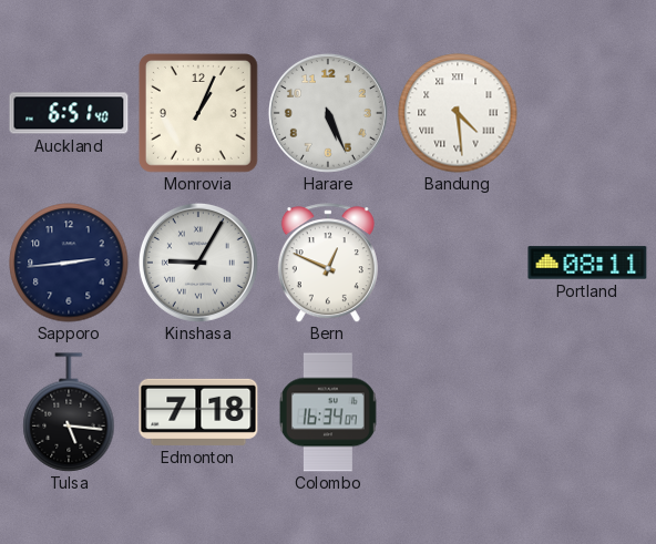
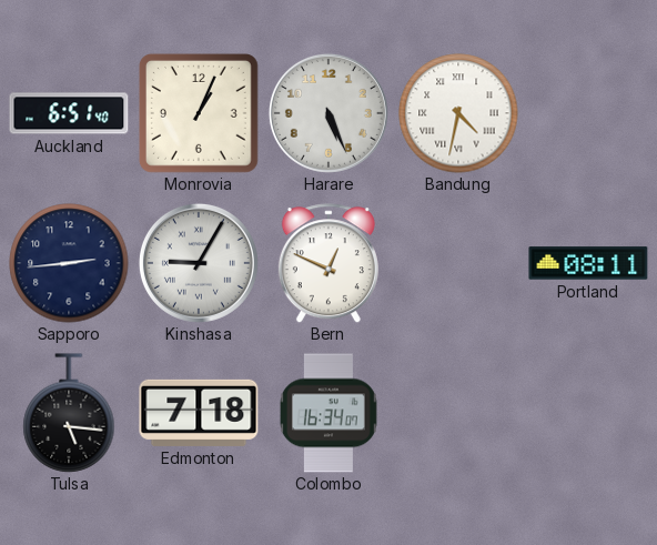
Bandung: 4:29 -> 4:32
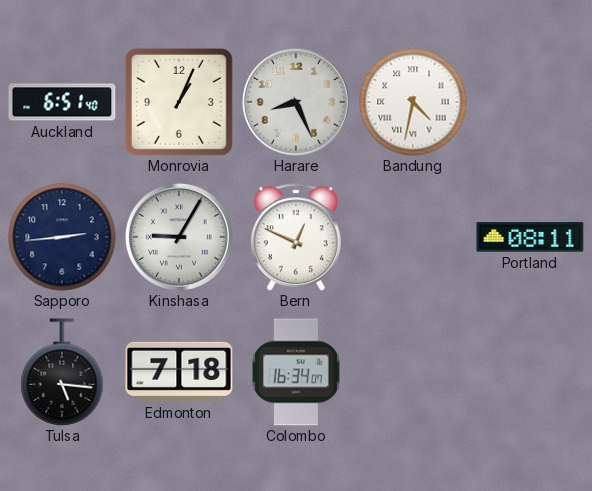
Harare: 5:26 -> 8:26
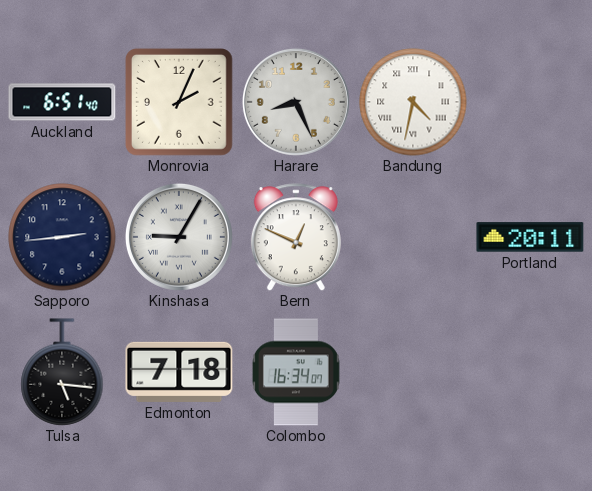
Monrovia: 1:04 -> 2:04
Portland: 08:11 -> 20:11
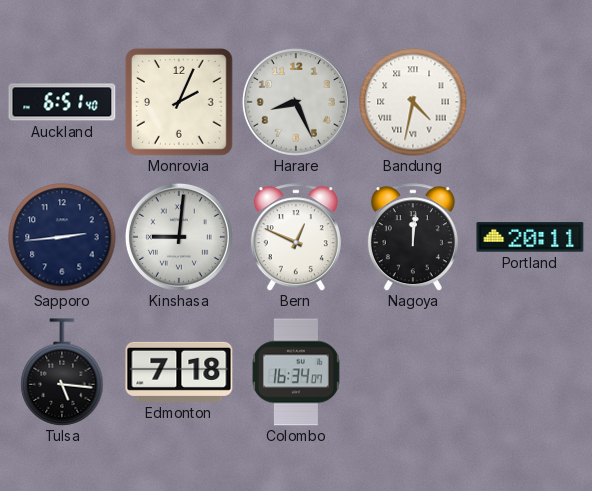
Kinshasa: 9:05 -> 9:01
Nagoya: none -> 12:01
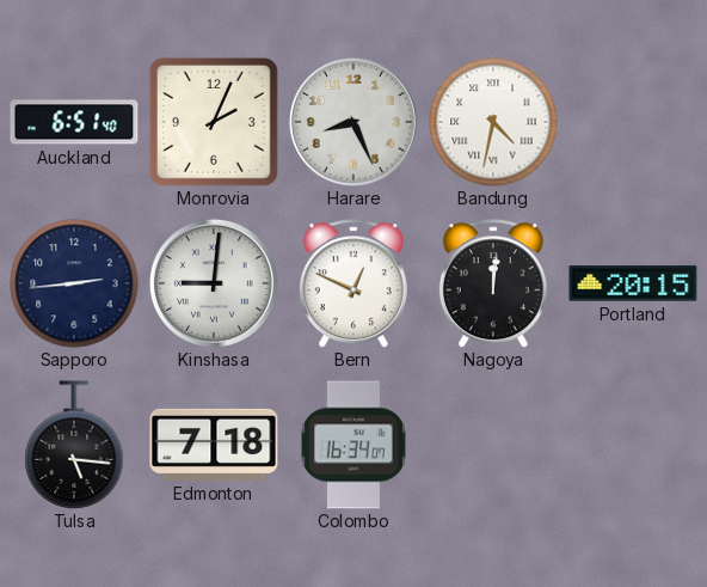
Portland: 20:11 -> 20:15
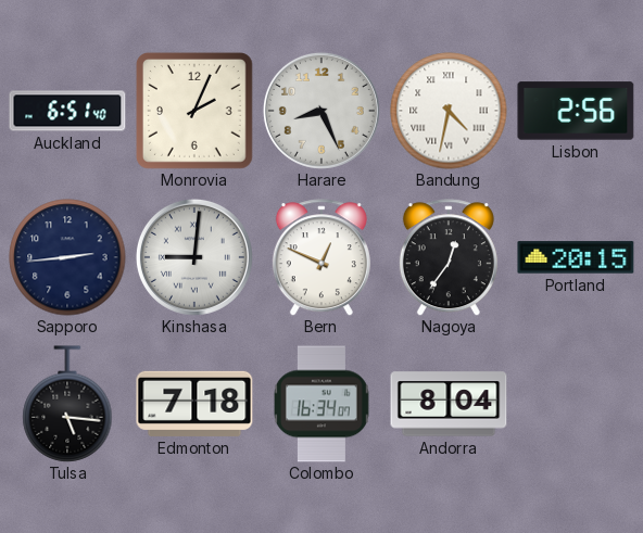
Lisbon: none -> 2:56
Nagoya: 12:01 -> 12:36
Andorra: none -> 8:04
